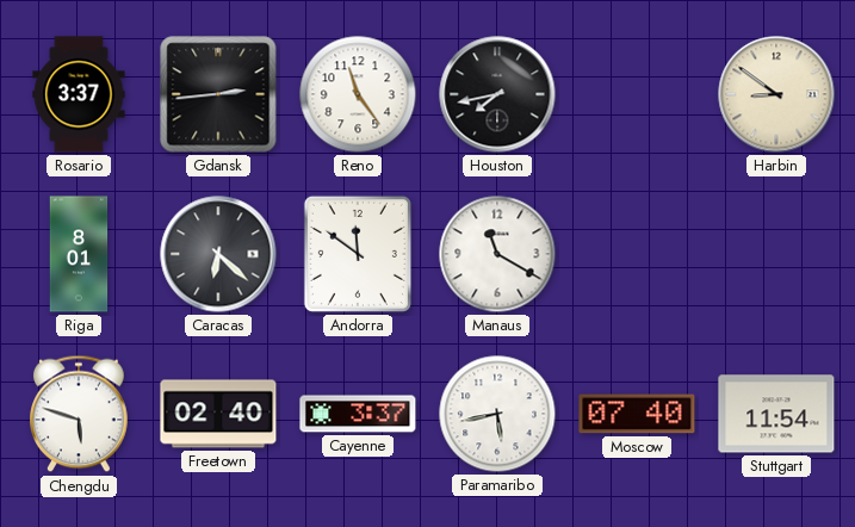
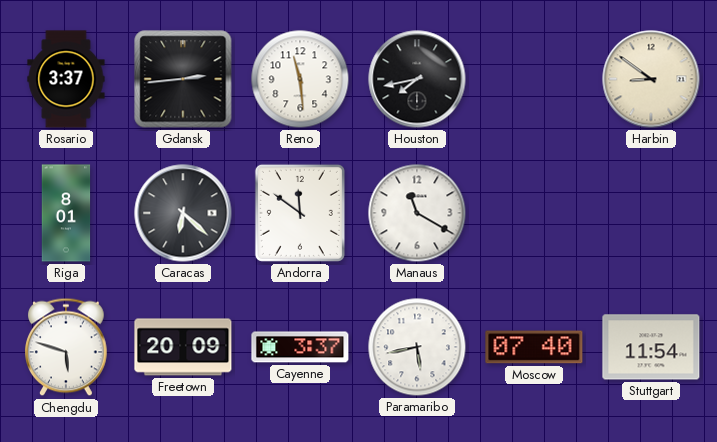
Reno: 11:24 -> 11:29
Freetown: 02:40 -> 20:09
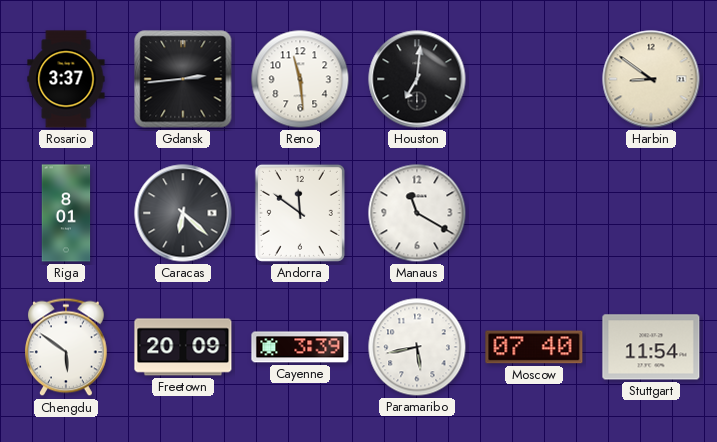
Houston: 7:43 -> 7:01
Chengdu: 5:48 -> 5:51
Cayenne: 3:37 -> 3:39
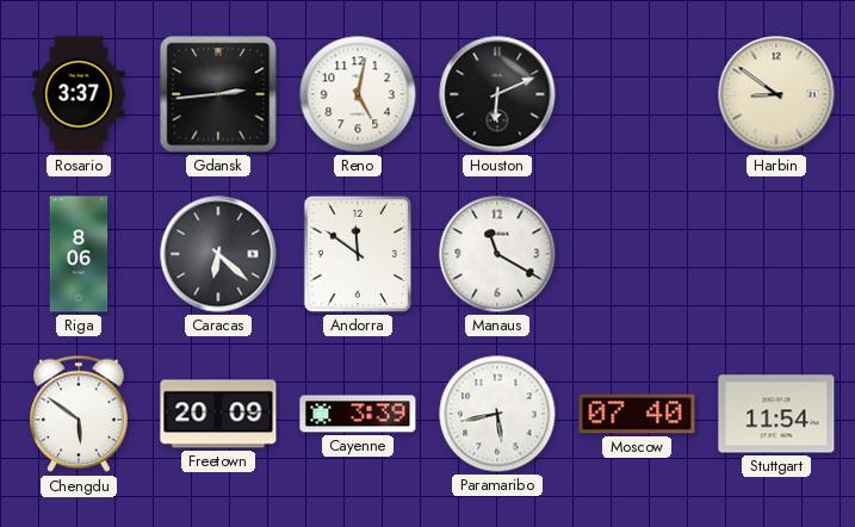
Reno: 11:29 -> 5:02
Houston: 7:01 -> 6:11
Riga: 8:01 -> 8:06
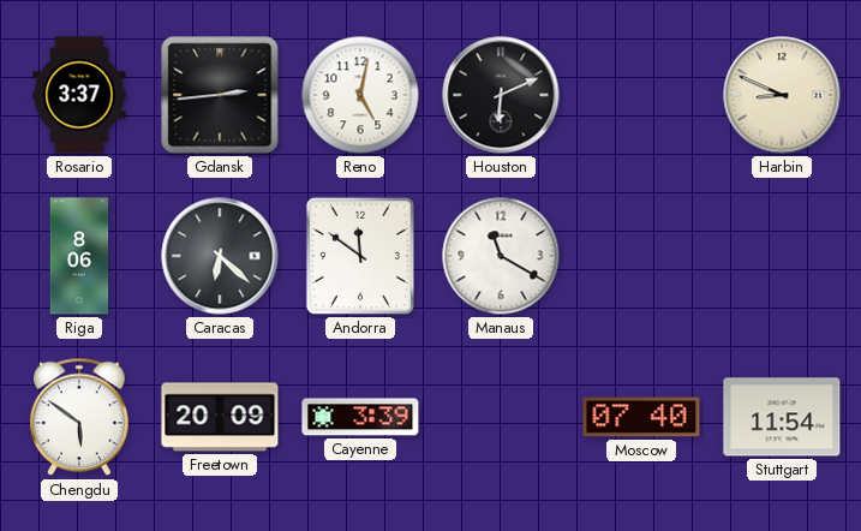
Harbin: 8:51 -> 8:49
Paramaribo: 5:43 -> none
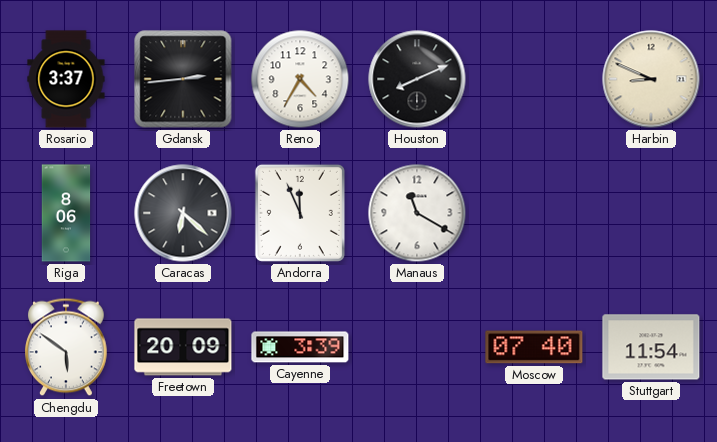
Reno: 5:02 -> 4:35
Houston: 6:11 -> 8:11
Andorra: 11:51 -> 11:56
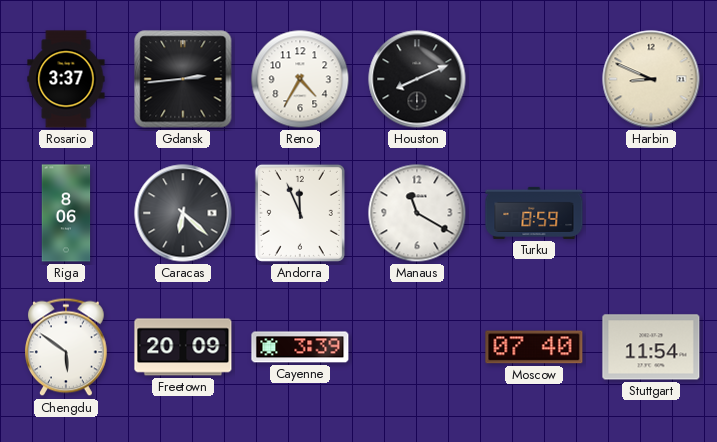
Turku: none -> 8:59
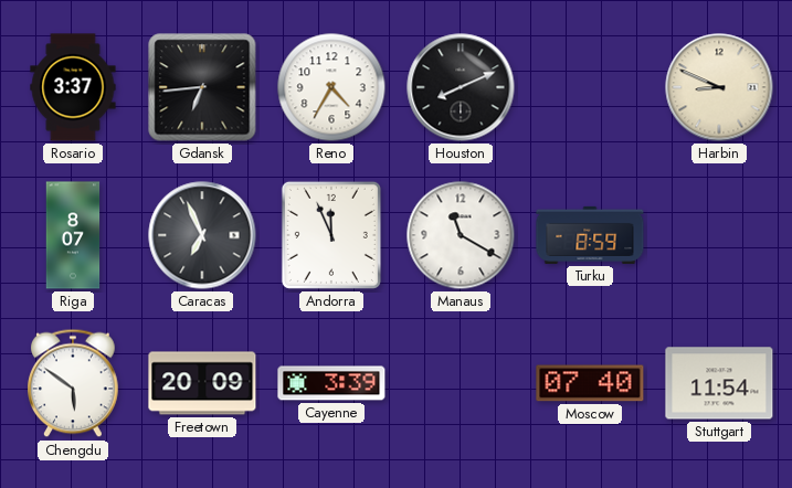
Gdansk: 2:44 -> 6:44
Riga: 8:06 -> 8:07
Caracas: 6:22 -> 6:56
